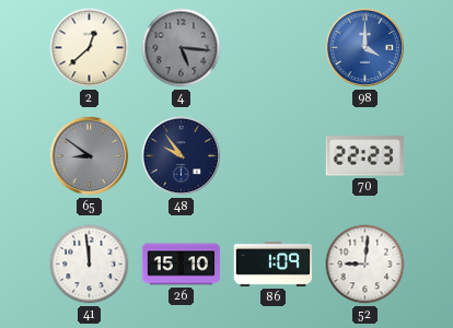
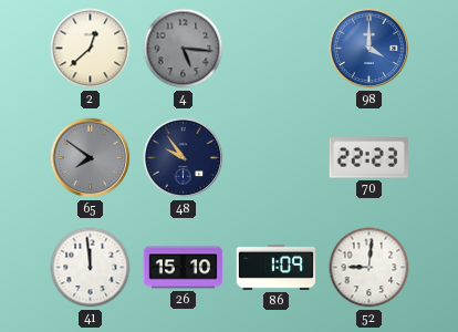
65: 8:51 -> 7:51
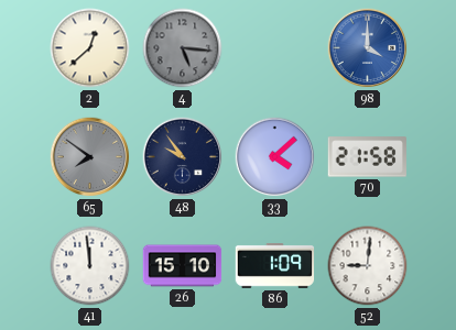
33: none -> 4:08
70: 22:23 -> 21:58
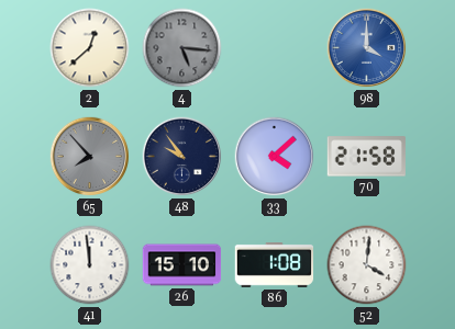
65: 7:51 -> 7:53
86: 1:09 -> 1:08
52: 9:01 -> 4:01
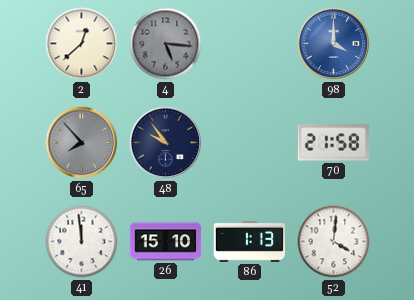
33: 4:08 -> none
86: 1:08 -> 1:13
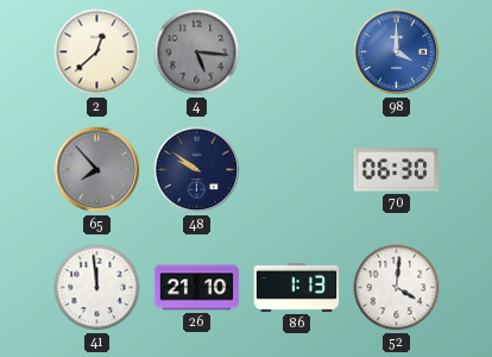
48: 9:54 -> 9:51
70: 21:58 -> 06:30
26: 15:10 -> 21:10
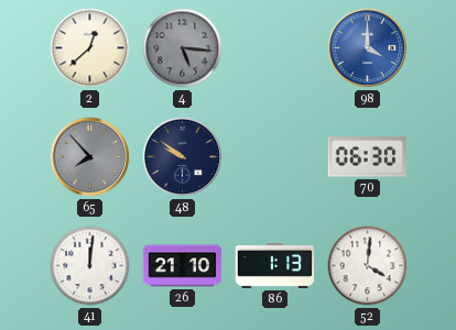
41: 11:59 -> 12:01
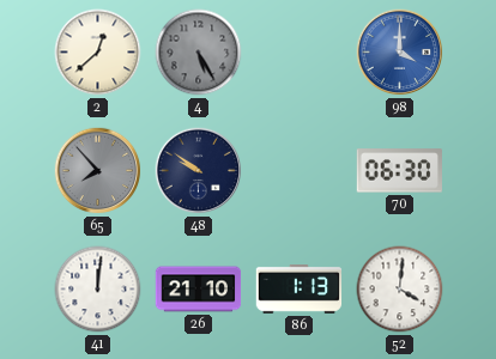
4: 5:16 -> 5:25
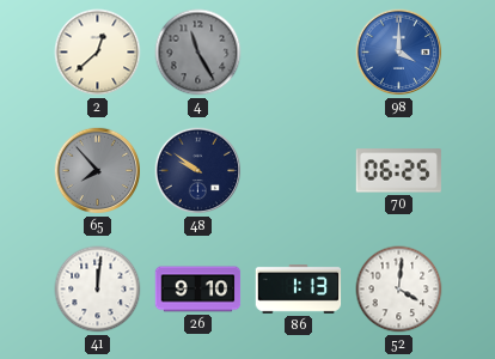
4: 5:25 -> 11:25
70: 06:30 -> 06:25
26: 21:10 -> 9:10
